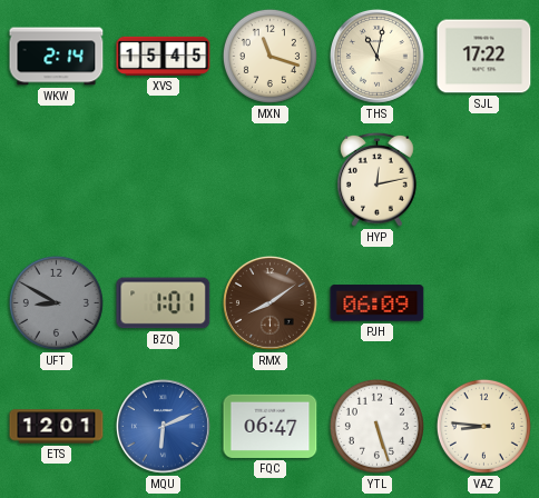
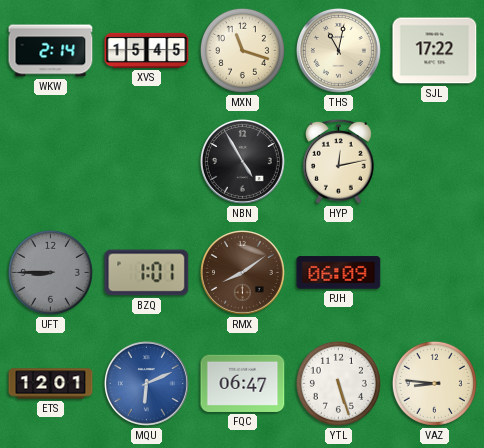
NBN: none -> 4:55
UFT: 8:50 -> 8:45
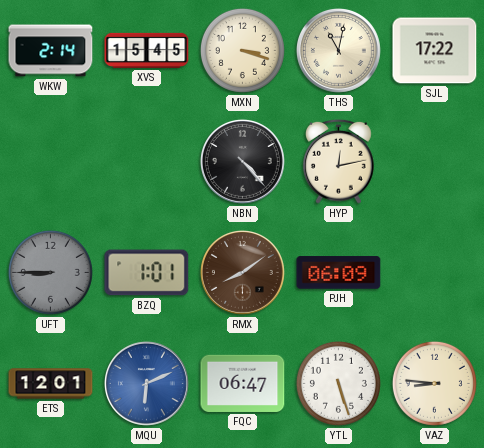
MXN: 11:18 -> 3:18
NBN: 4:55 -> 4:23
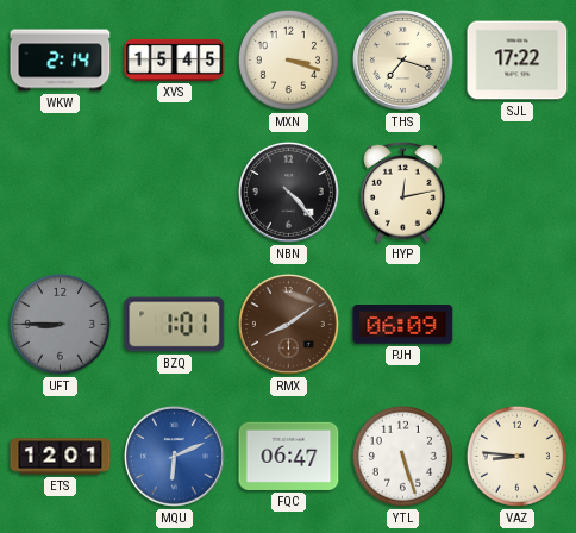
THS: 11:02 -> 7:18
